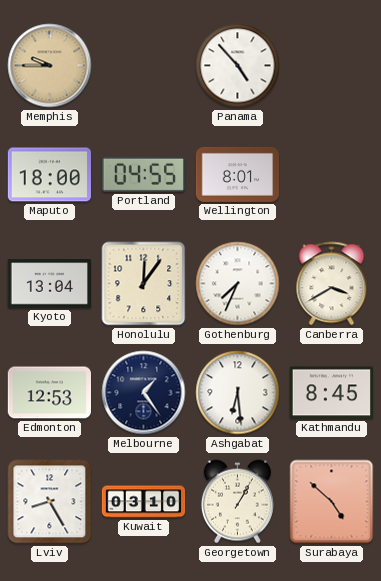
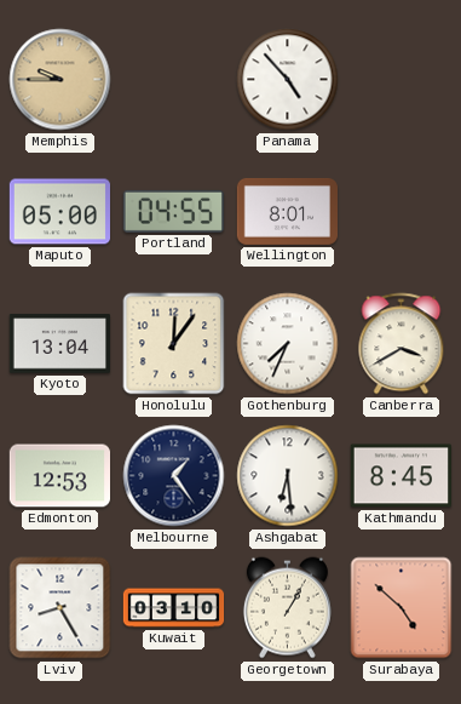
Maputo: 18:00 -> 05:00
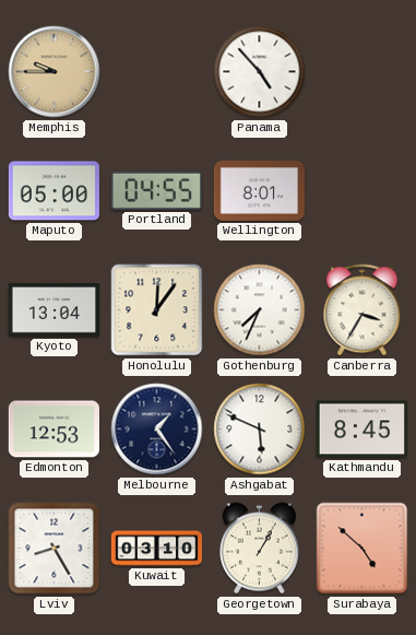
Canberra: 3:40 -> 3:35
Ashgabat: 6:29 -> 5:49
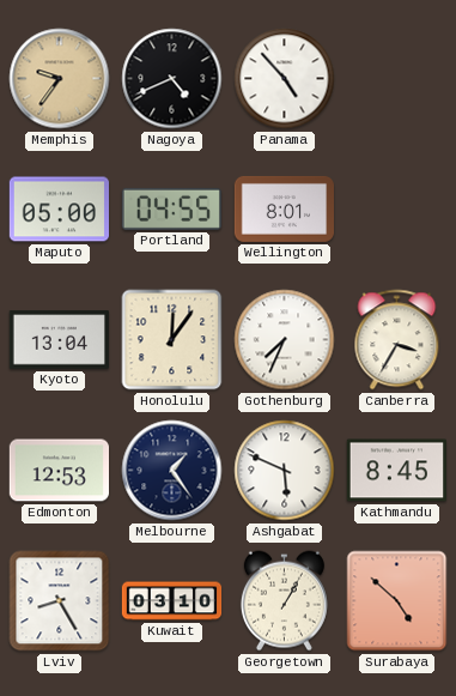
Memphis: 9:45 -> 9:36
Nagoya: none -> 4:41
